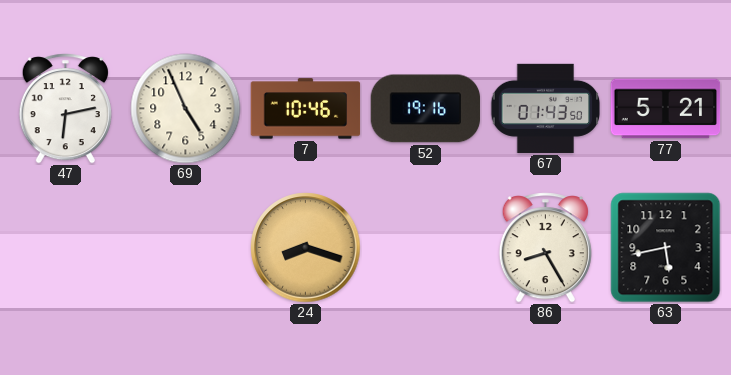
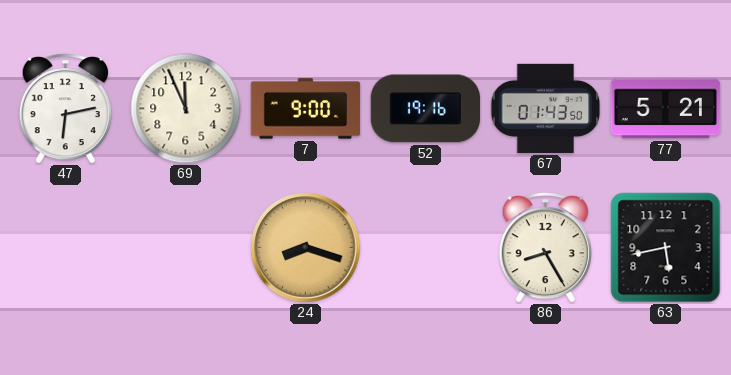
69: 4:56 -> 11:56
7: 10:46 -> 9:00
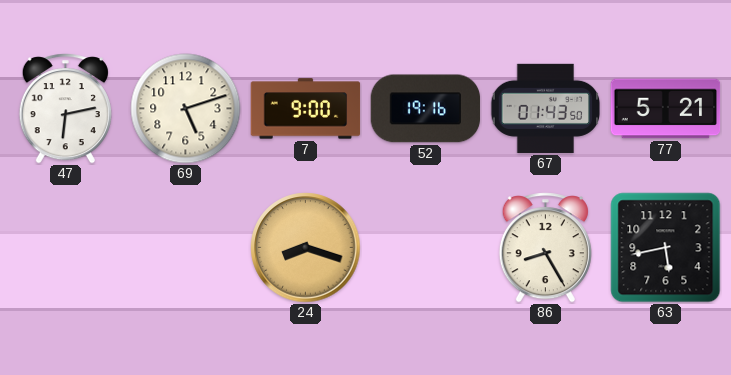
69: 11:56 -> 5:12
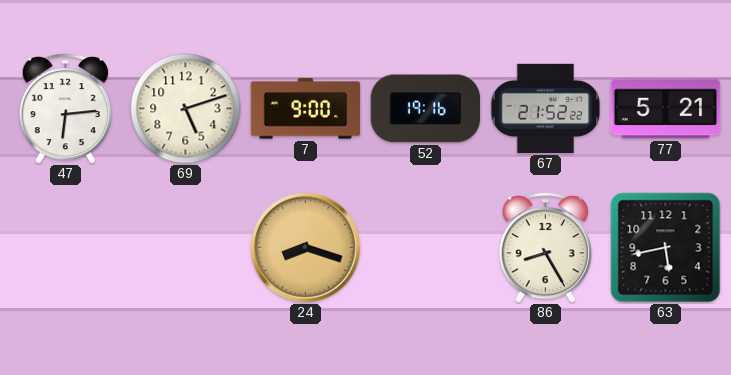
47: 6:13 -> 6:14
67: 01:43 -> 21:52
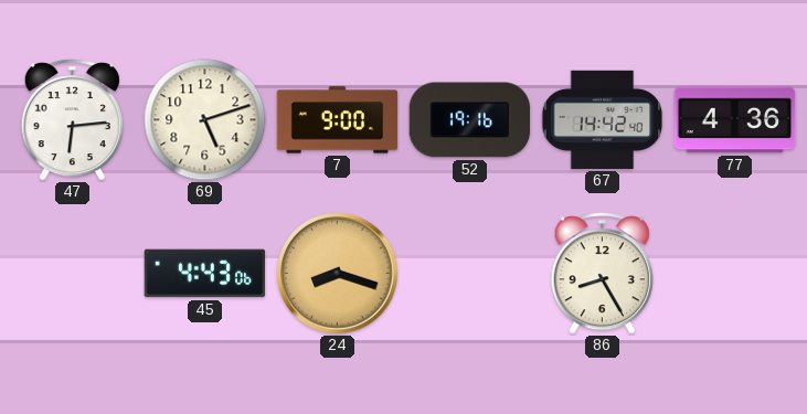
67: 21:52 -> 14:42
77: 5:21 -> 4:36
45: none -> 4:43
63: 5:43 -> none
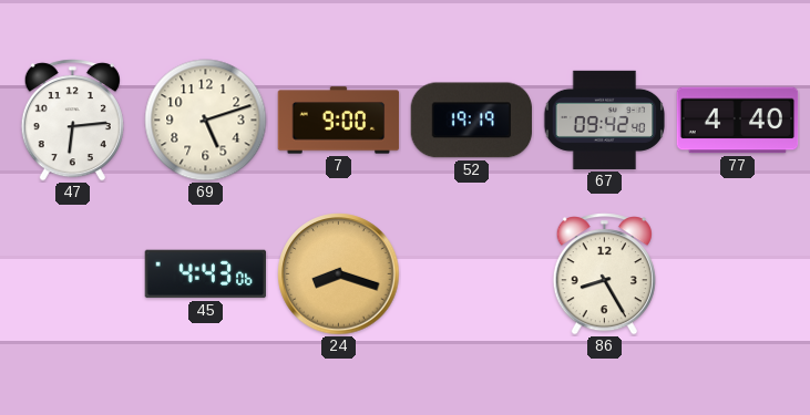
52: 19:16 -> 19:19
67: 14:42 -> 09:42
77: 4:36 -> 4:40
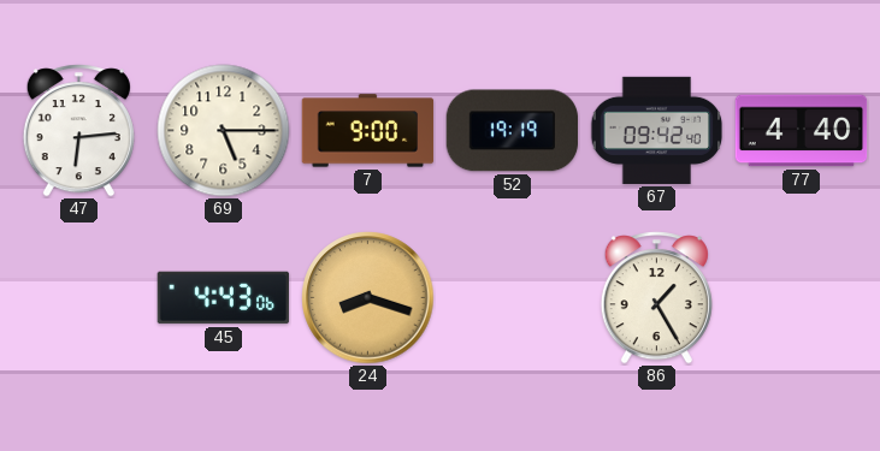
69: 5:12 -> 5:15
86: 8:25 -> 1:25
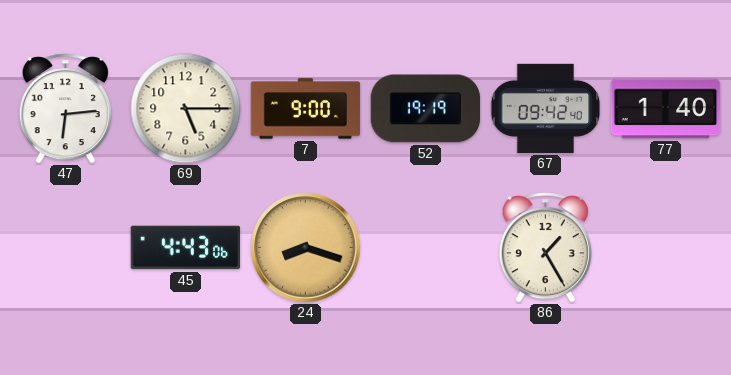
77: 4:40 -> 1:40
